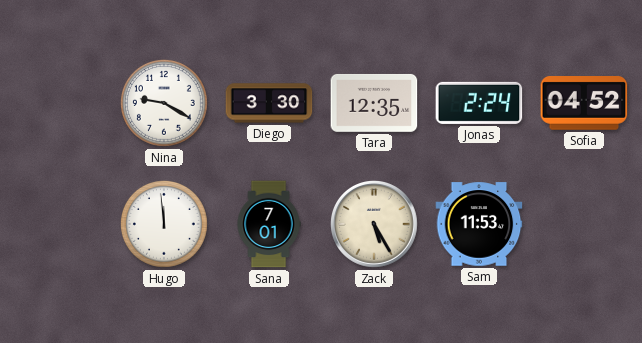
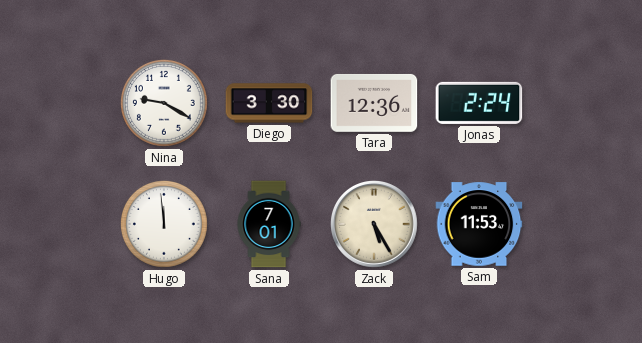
Tara: 12:35 -> 12:36
Sofia: 04:52 -> none
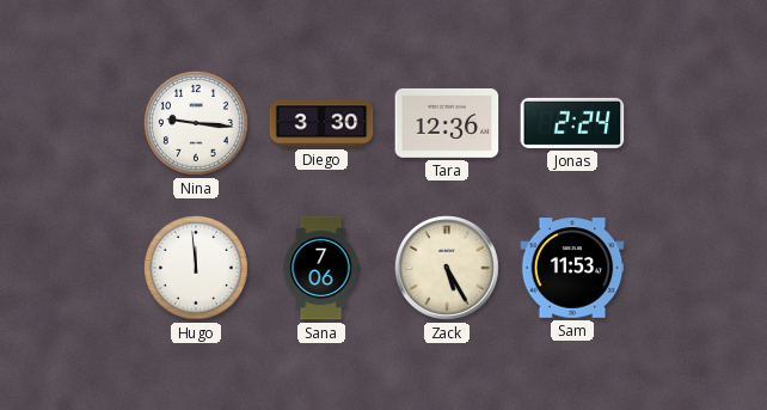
Nina: 9:20 -> 9:16
Sana: 7:01 -> 7:06
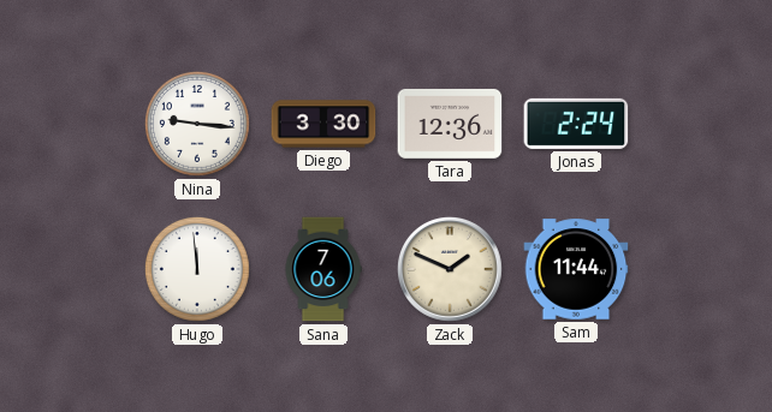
Zack: 5:25 -> 1:49
Sam: 11:53 -> 11:44
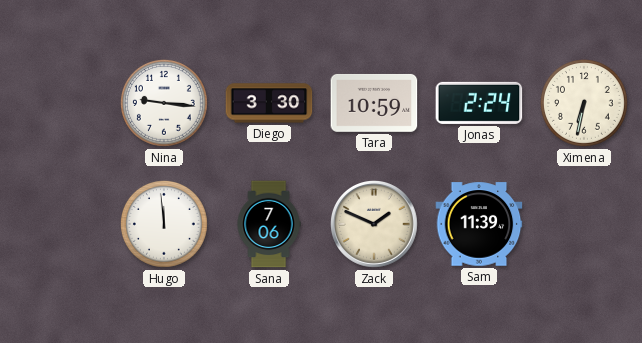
Tara: 12:36 -> 10:59
Ximena: none -> 6:32
Sam: 11:44 -> 11:39
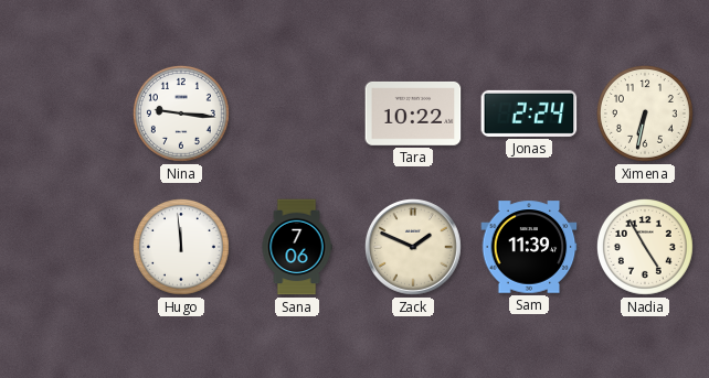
Diego: 3:30 -> none
Tara: 10:59 -> 10:22
Nadia: none -> 4:55
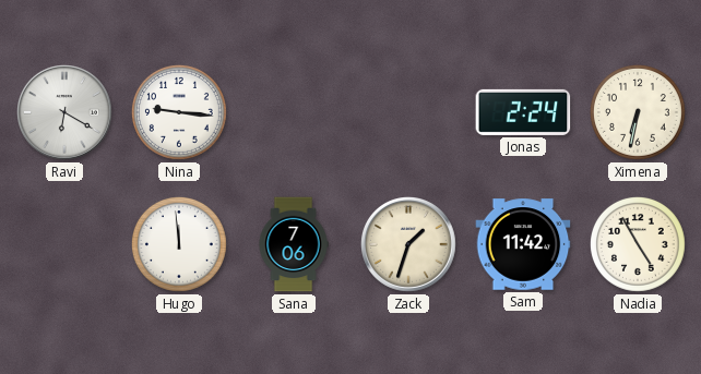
Ravi: none -> 6:20
Tara: 10:22 -> none
Zack: 1:49 -> 1:33
Sam: 11:39 -> 11:42
